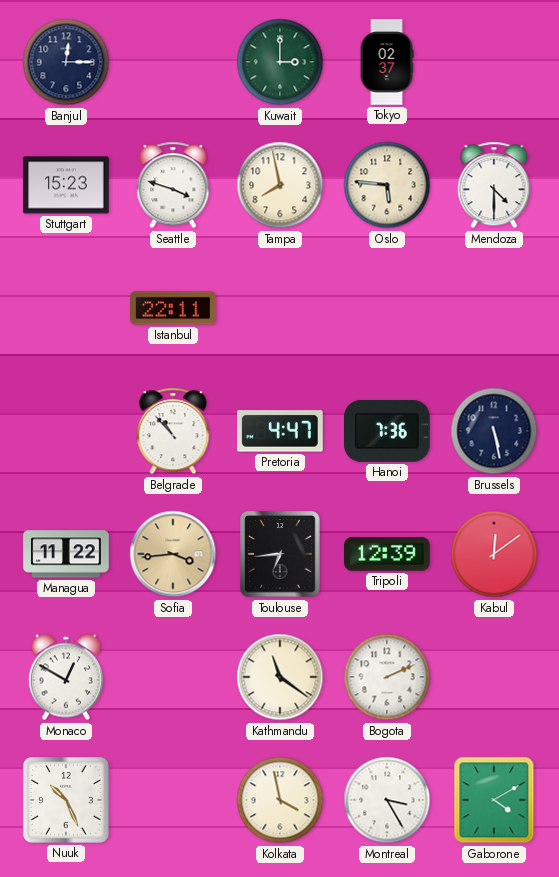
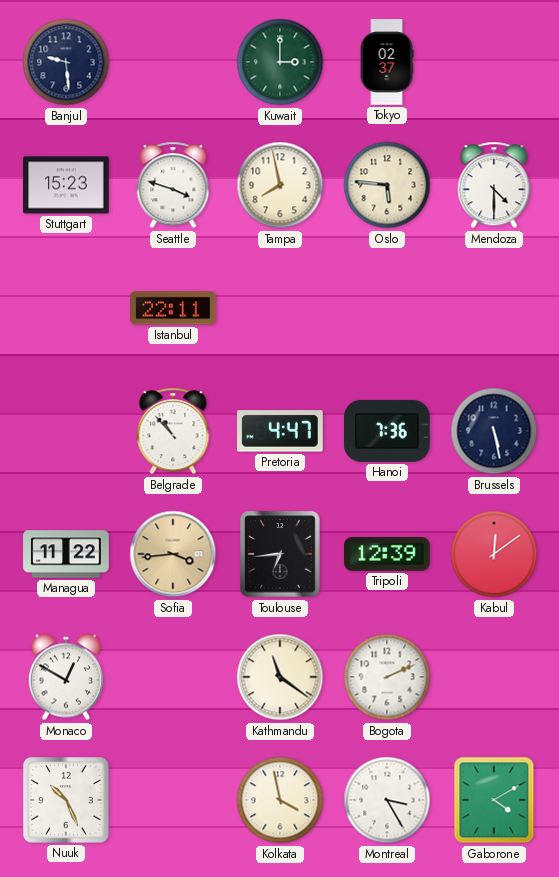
Banjul: 12:15 -> 9:29
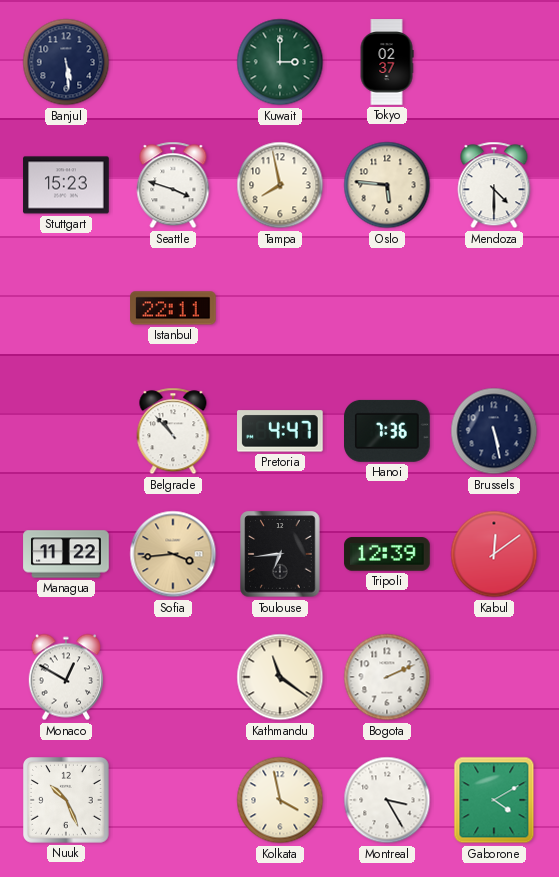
Banjul: 9:29 -> 5:29
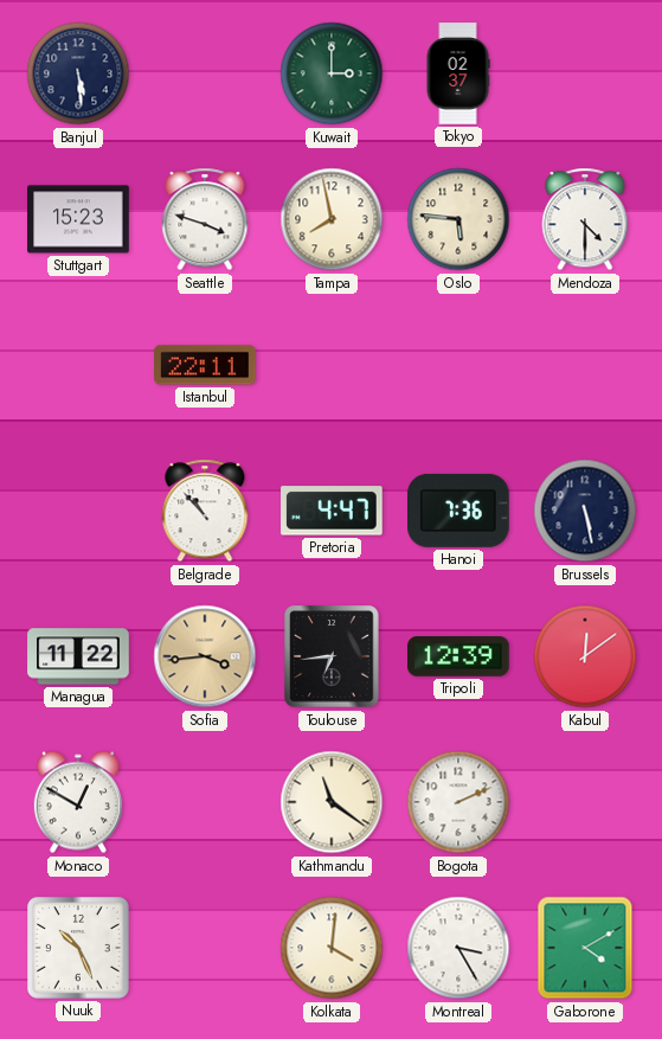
Kolkata: 3:58 -> 4:01
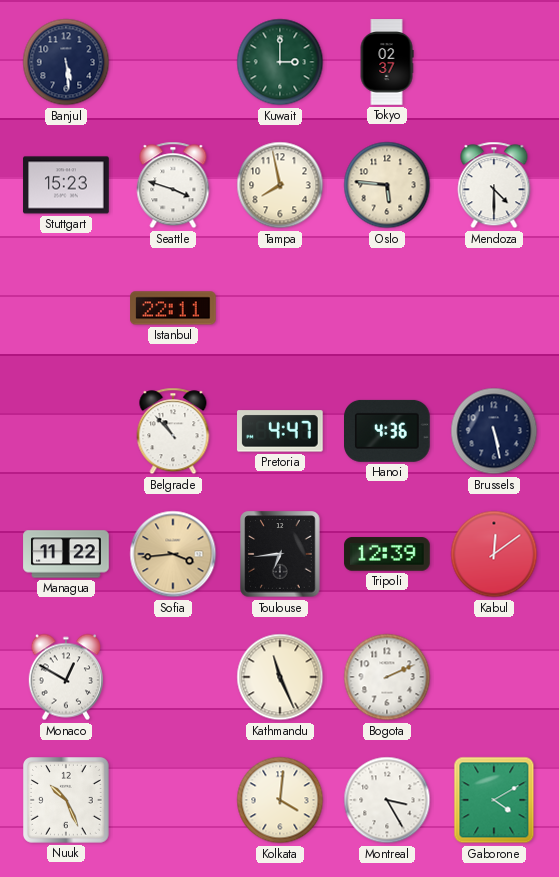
Hanoi: 7:36 -> 4:36
Kathmandu: 11:21 -> 11:26
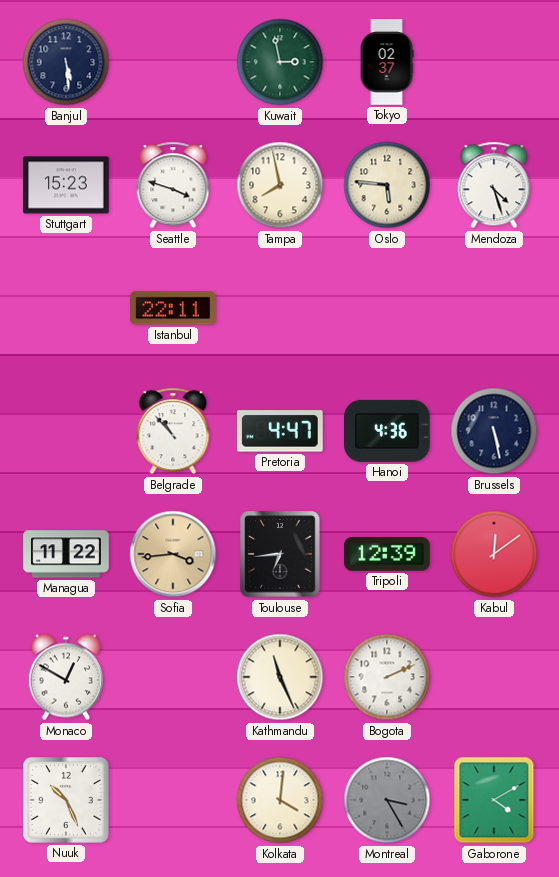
Kuwait: 3:00 -> 2:58
Mendoza: 4:30 -> 4:27
Montreal dial: white -> grey
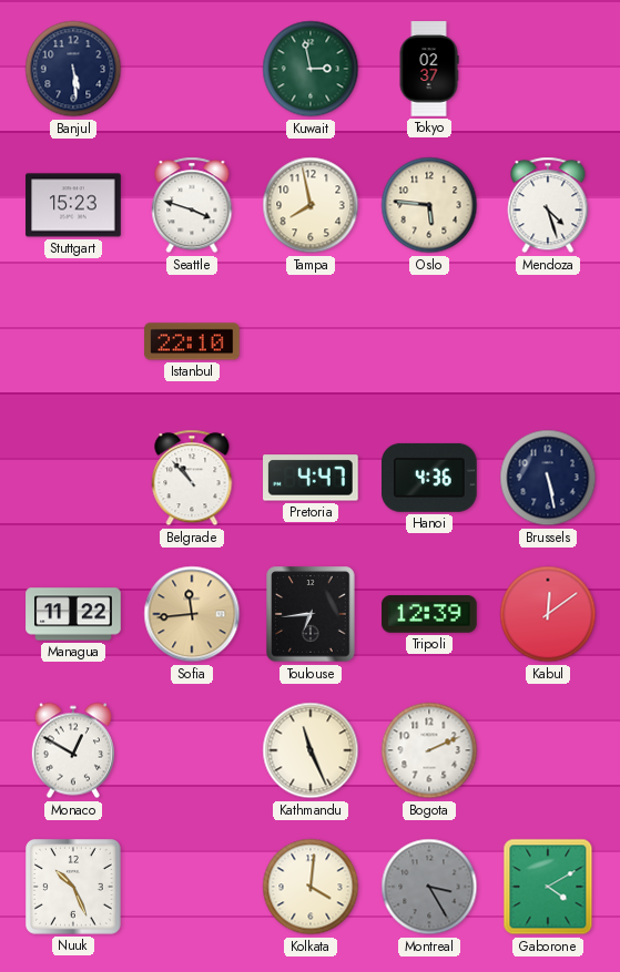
Istanbul: 22:11 -> 22:10
Sofia: 3:44 -> 11:44
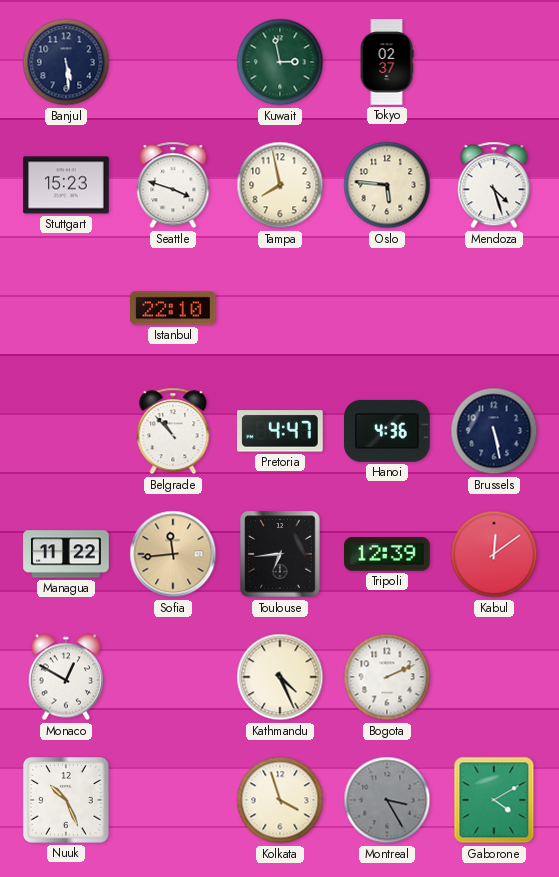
Kathmandu: 11:26 -> 4:26
Kolkata: 4:01 -> 3:57
